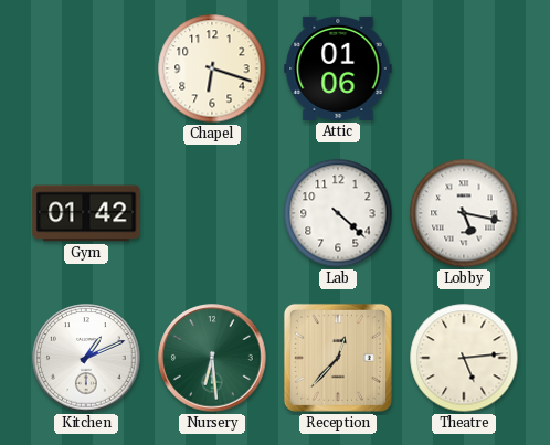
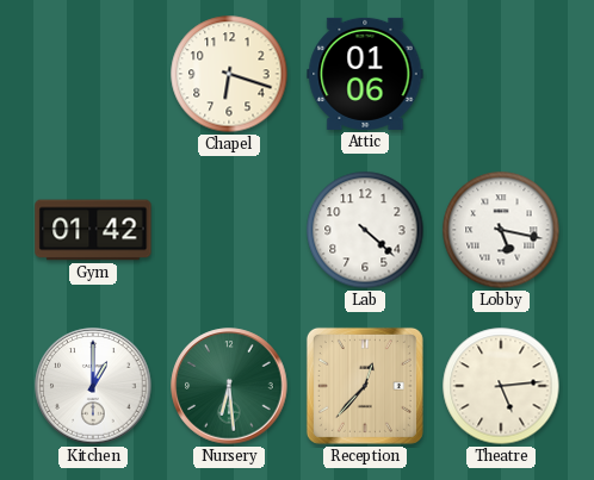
Kitchen: 1:11 -> 1:00
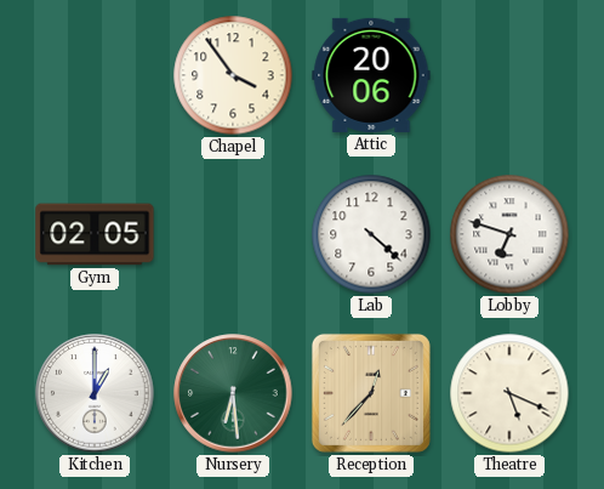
Chapel: 6:18 -> 3:54
Attic: 01:06 -> 20:06
Gym: 01:42 -> 02:05
Lobby: 5:17 -> 6:48
Theatre: 5:14 -> 5:19
